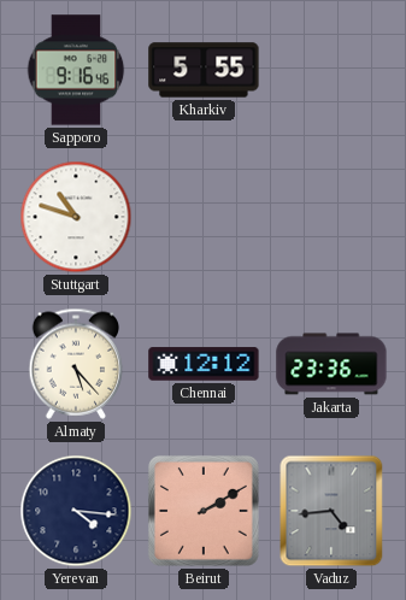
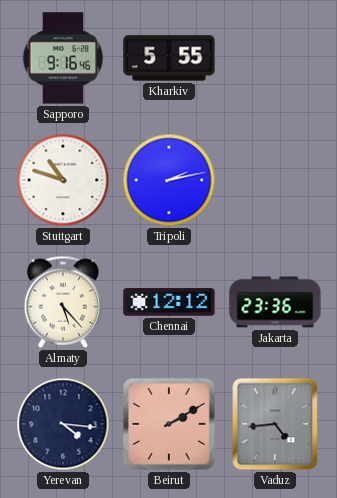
Tripoli: none -> 2:13
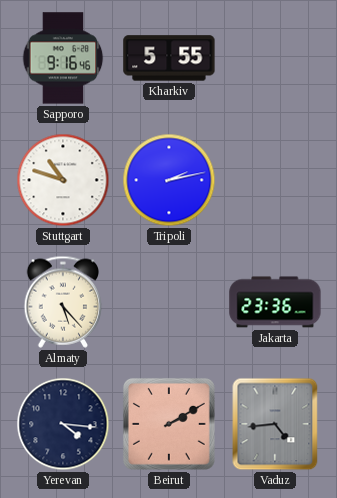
Chennai: 12:12 -> none
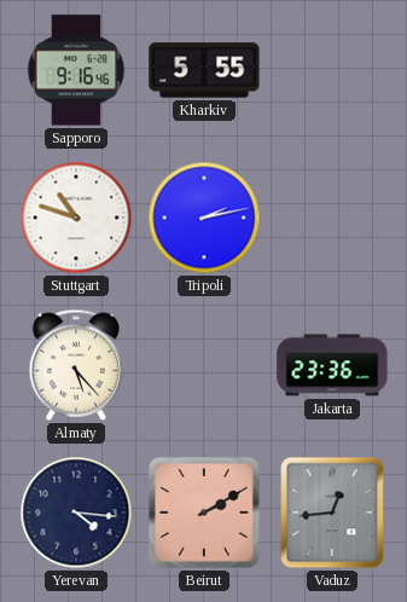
Vaduz: 4:44 -> 12:44
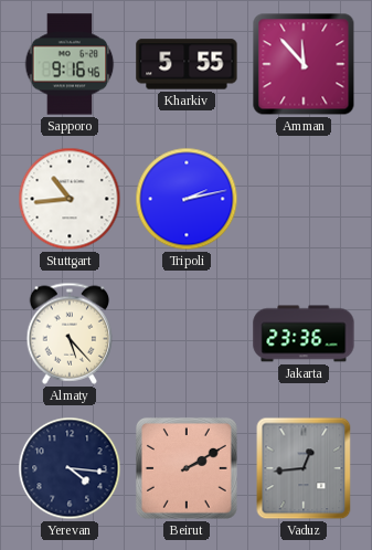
Amman: none -> 11:53
Stuttgart: 10:48 -> 10:44
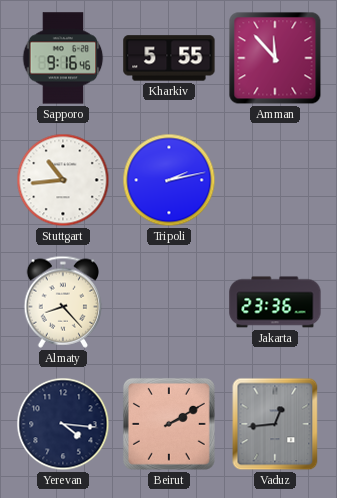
Almaty: 5:23 -> 8:23
